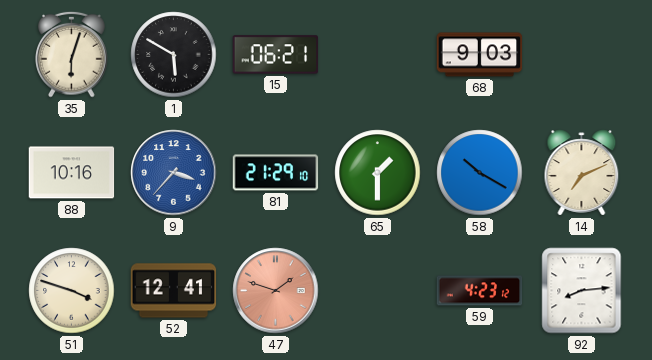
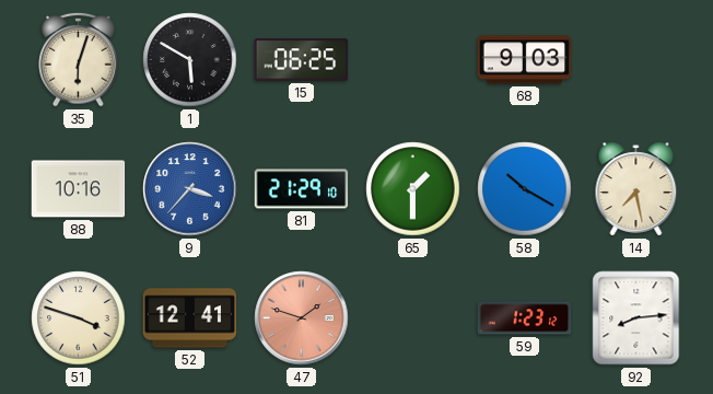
15: 06:21 -> 06:25
14: 7:11 -> 7:28
59: 4:23 -> 1:23
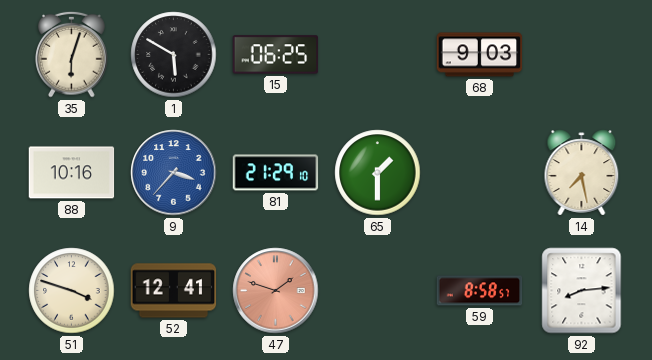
58: 10:20 -> none
59: 1:23 -> 8:58
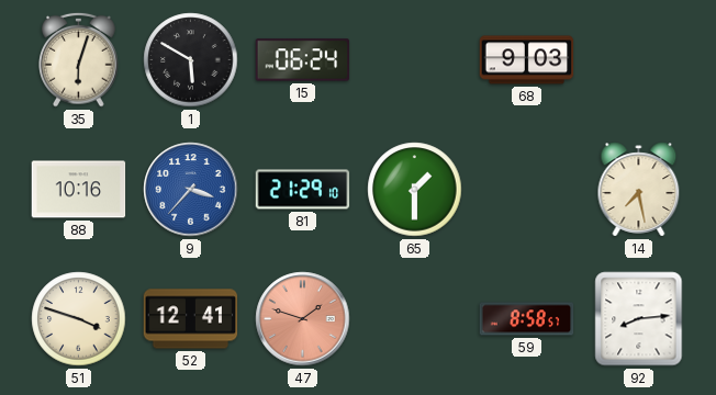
15: 06:25 -> 06:24
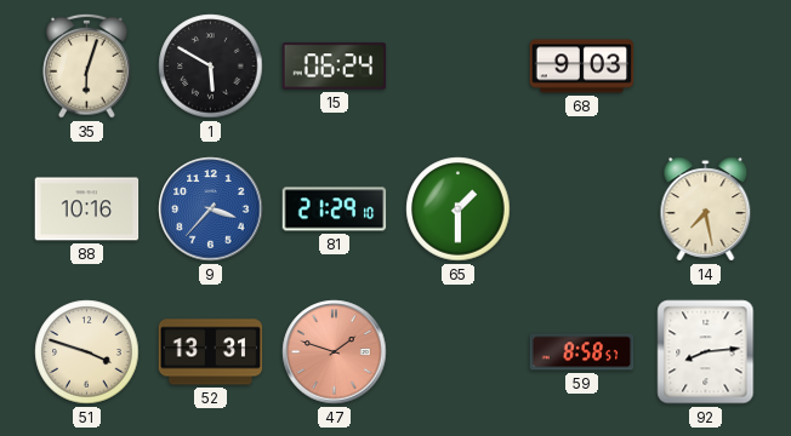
52: 12:41 -> 13:31
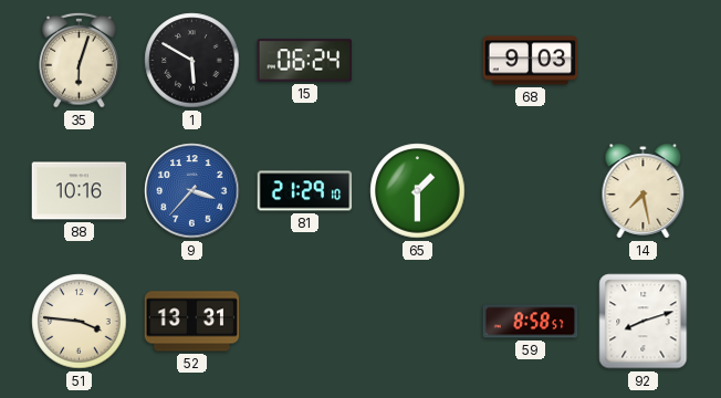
51: 3:48 -> 3:46
47: 1:48 -> none
92: 8:14 -> 8:12
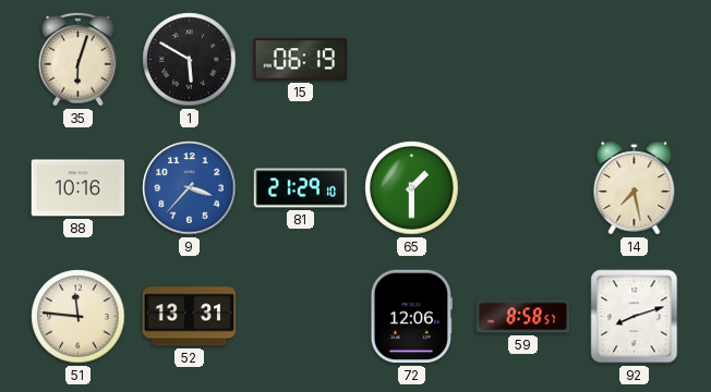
15: 06:24 -> 06:19
68: 9:03 -> none
51: 3:46 -> 11:46
72: none -> 12:06
